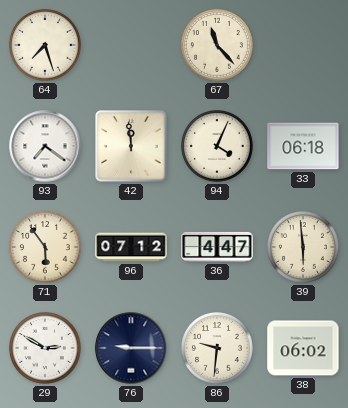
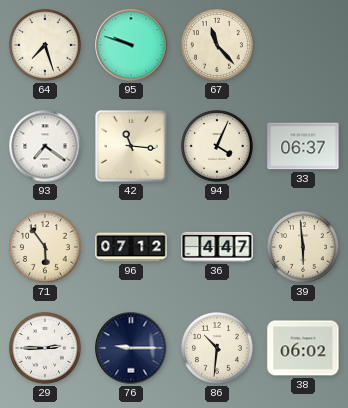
95: none -> 9:48
42: 11:59 -> 11:16
33: 06:18 -> 06:37
29: 2:50 -> 2:45
86: 9:31 -> 10:31
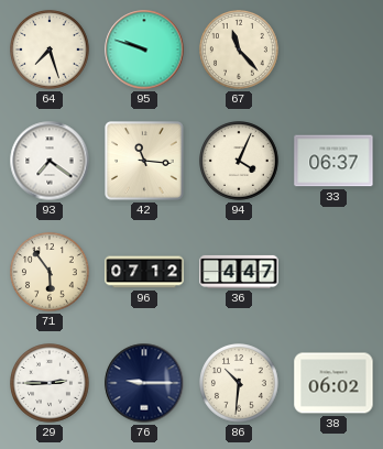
39: 5:59 -> none
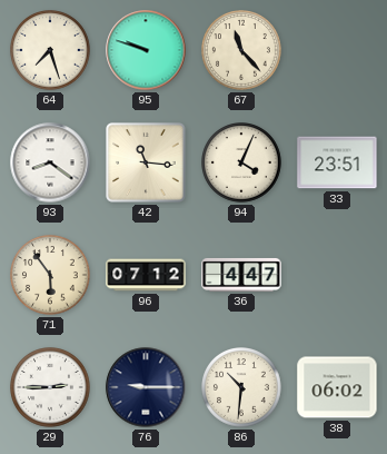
93: 7:21 -> 8:21
33: 06:37 -> 23:51
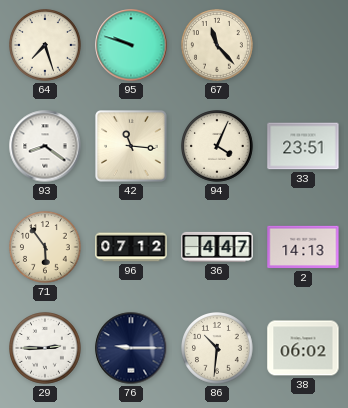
2: none -> 14:13
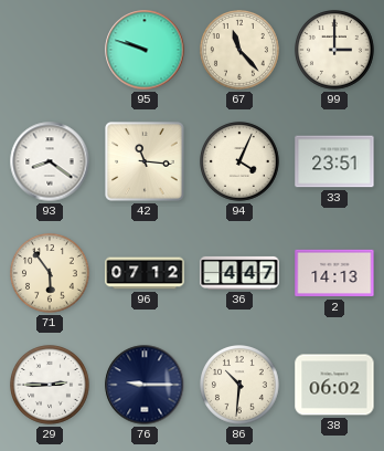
64: 7:27 -> none
99: none -> 3:00
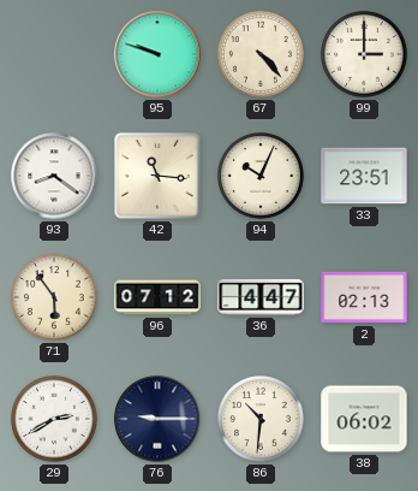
67: 11:23 -> 4:23
94: 4:04 -> 10:04
2: 14:13 -> 02:13
29: 2:45 -> 2:40
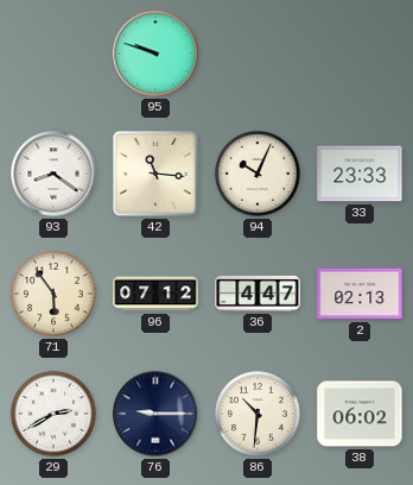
67: 4:23 -> none
99: 3:00 -> none
33: 23:51 -> 23:33
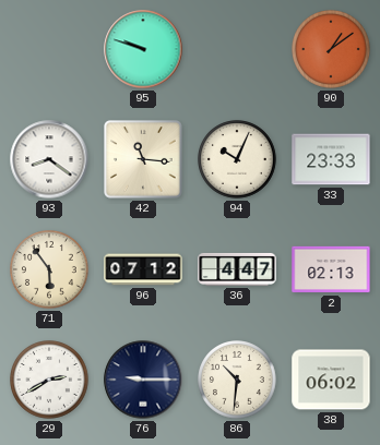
90: none -> 1:09
